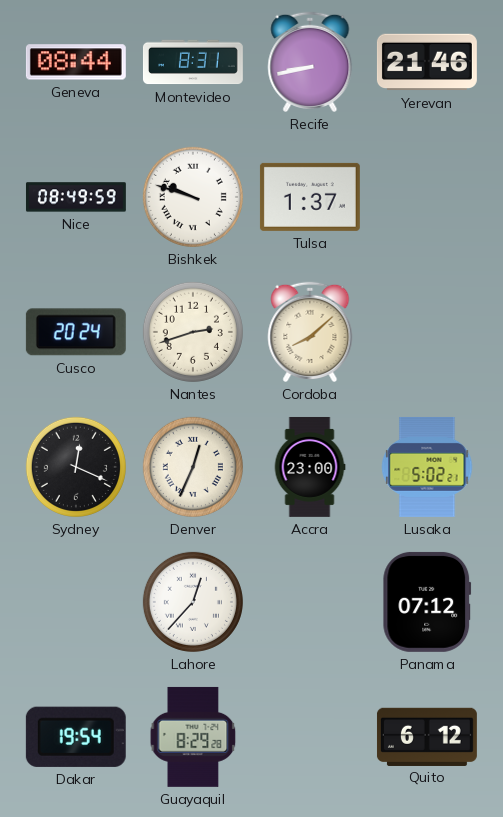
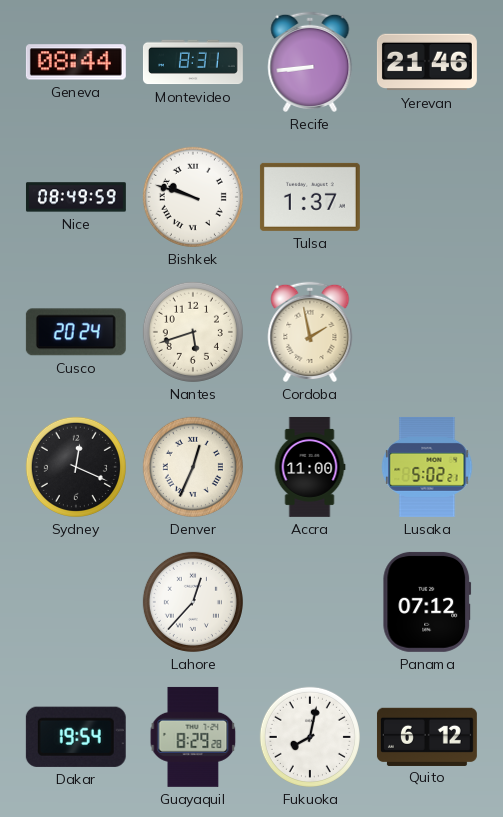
Recife: 8:43 -> 8:44
Nantes: 2:42 -> 5:42
Cordoba: 8:08 -> 1:58
Accra: 23:00 -> 11:00
Fukuoka: none -> 8:02
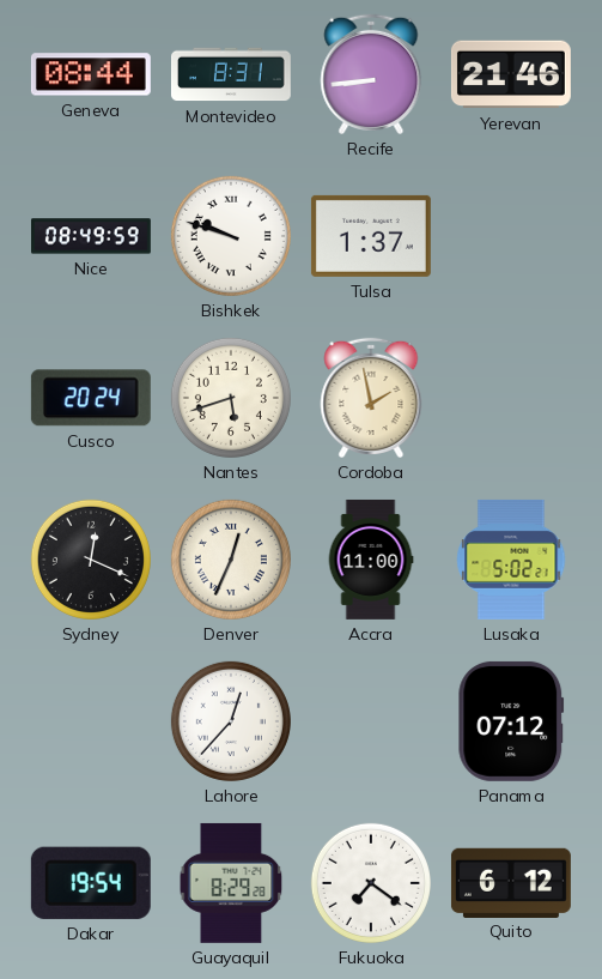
Fukuoka: 8:02 -> 7:21
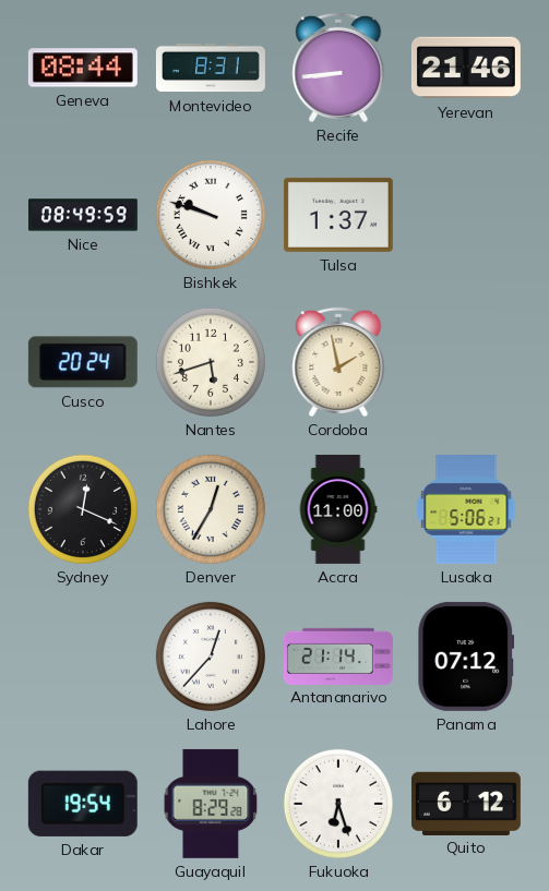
Denver: 12:34 -> 12:35
Lusaka: 5:02 -> 5:06
Antananarivo: none -> 21:14
Fukuoka: 7:21 -> 6:27
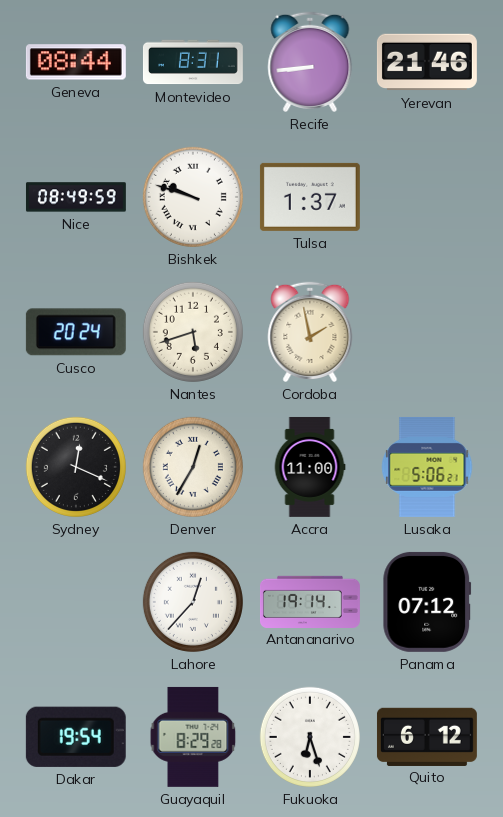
Antananarivo: 21:14 -> 19:14
